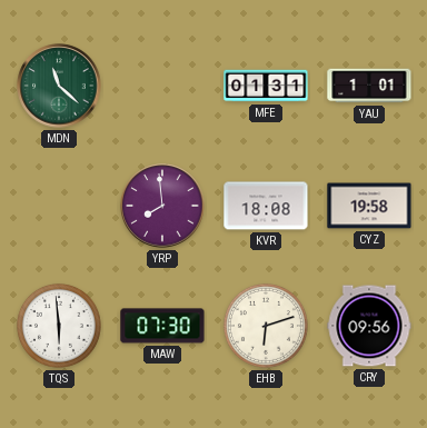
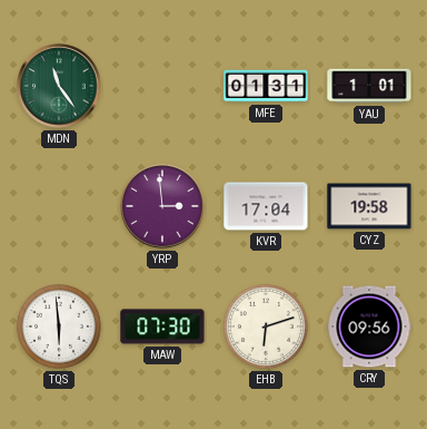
MDN: 11:22 -> 11:24
YRP: 7:59 -> 2:59
KVR: 18:08 -> 17:04
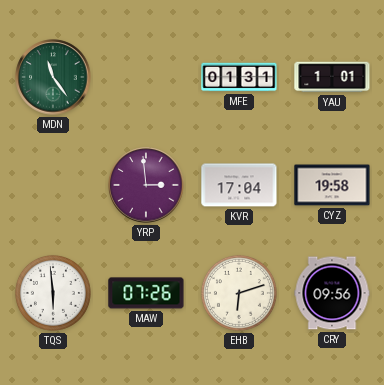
MAW: 07:30 -> 07:26
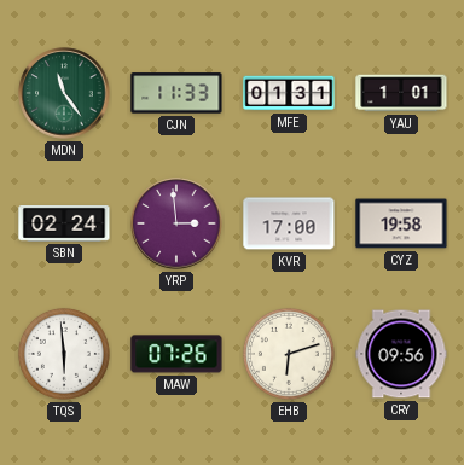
CJN: none -> 11:33
SBN: none -> 02:24
KVR: 17:04 -> 17:00
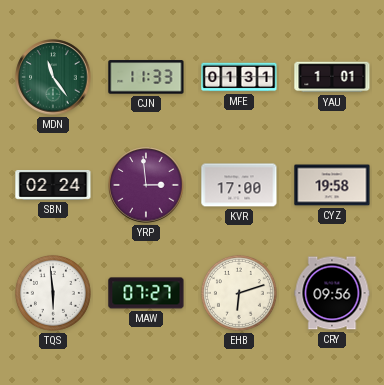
MAW: 07:26 -> 07:27
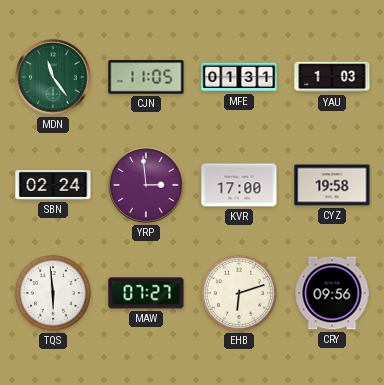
CJN: 11:33 -> 11:05
YAU: 1:01 -> 1:03
